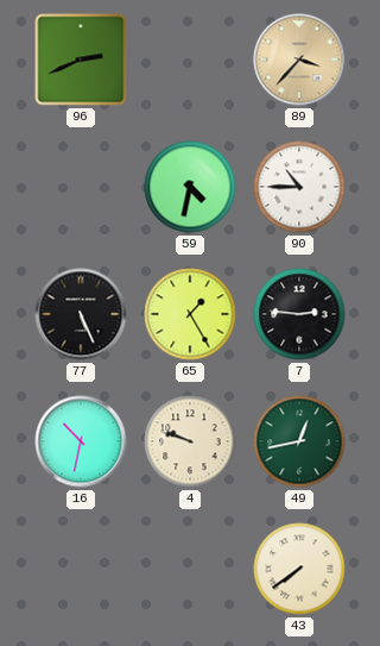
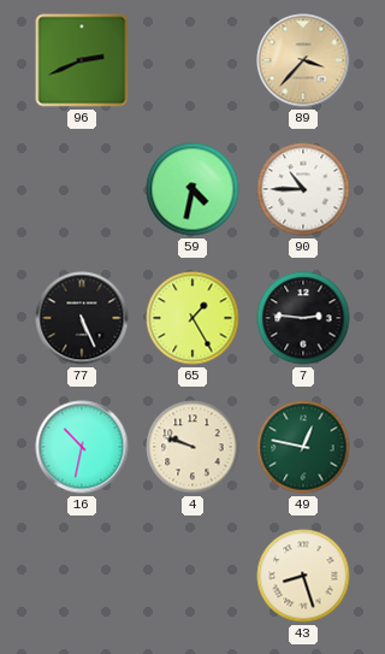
49: 12:43 -> 12:47
43: 7:39 -> 8:27
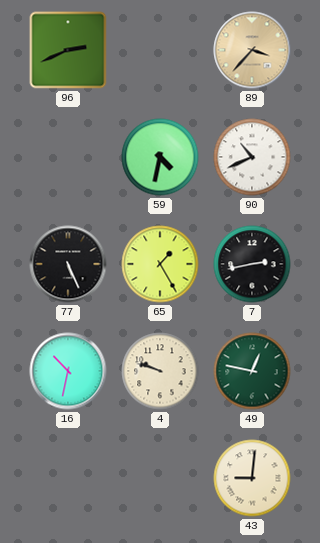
90: 10:45 -> 10:41
7: 2:46 -> 2:43
43: 8:27 -> 9:01
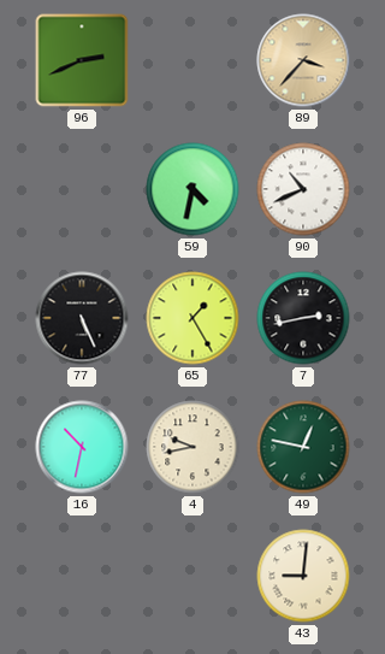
4: 9:48 -> 9:43
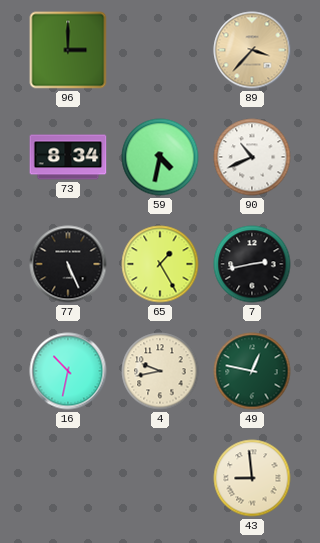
96: 2:41 -> 3:00
73: none -> 8:34
43: 9:01 -> 8:59
